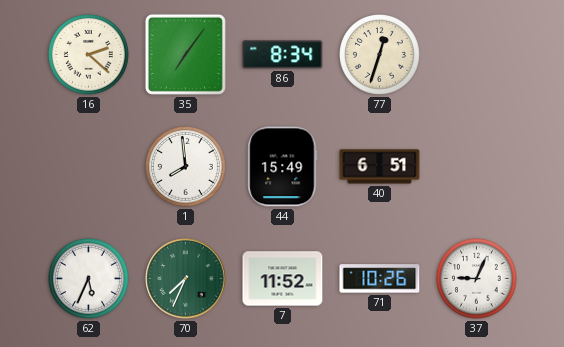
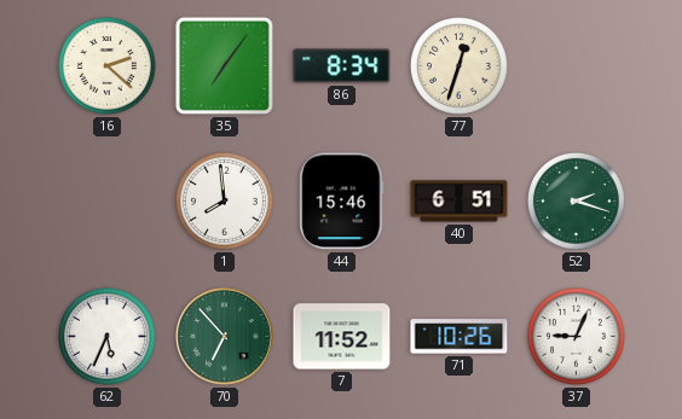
44: 15:49 -> 15:46
52: none -> 2:18
70: 7:34 -> 6:53
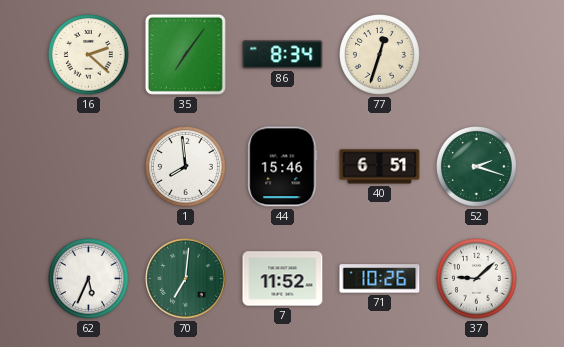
70: 6:53 -> 7:01
37: 9:04 -> 9:08
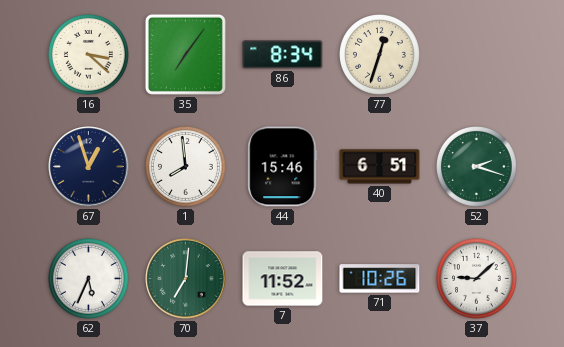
16: 2:22 -> 3:22
67: none -> 12:57
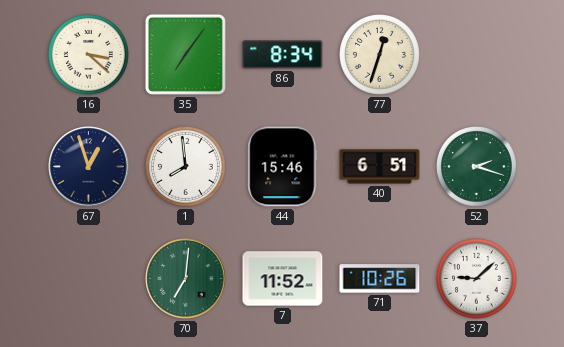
62: 5:34 -> none
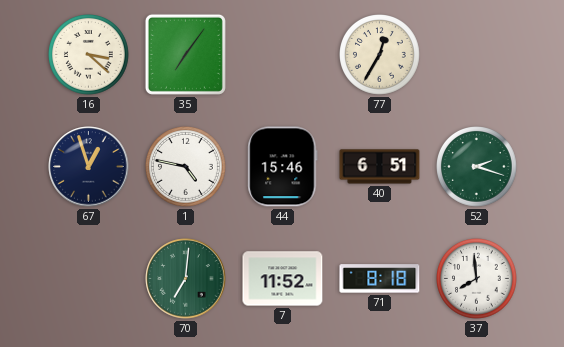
86: 8:34 -> none
77: 12:33 -> 12:35
1: 7:59 -> 4:47
71: 10:26 -> 8:18
37: 9:08 -> 7:59
